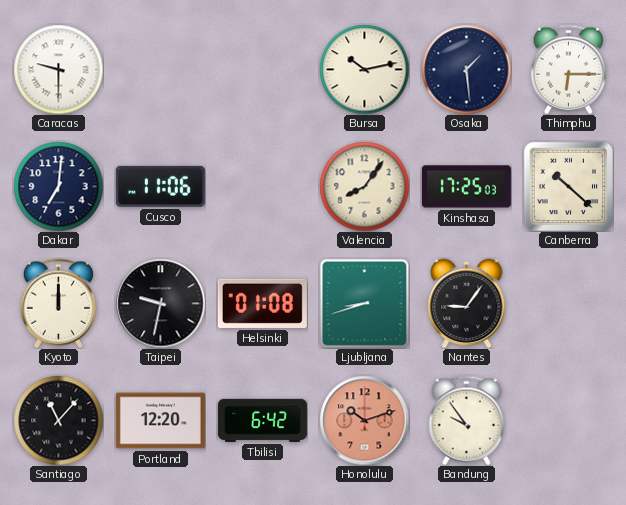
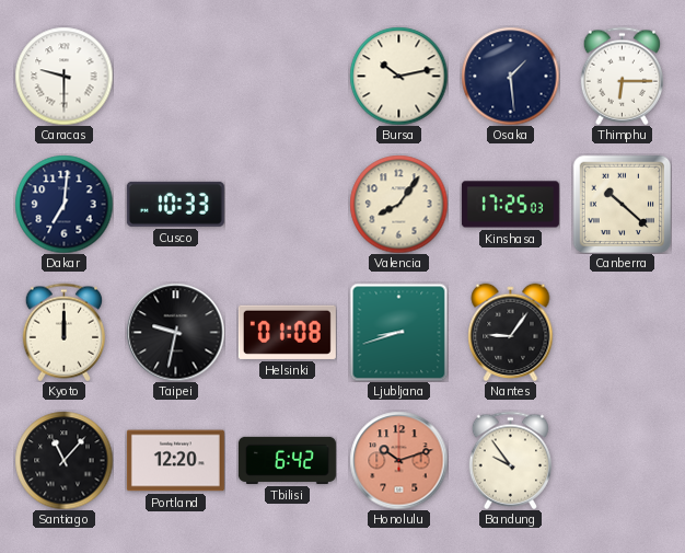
Cusco: 11:06 -> 10:33
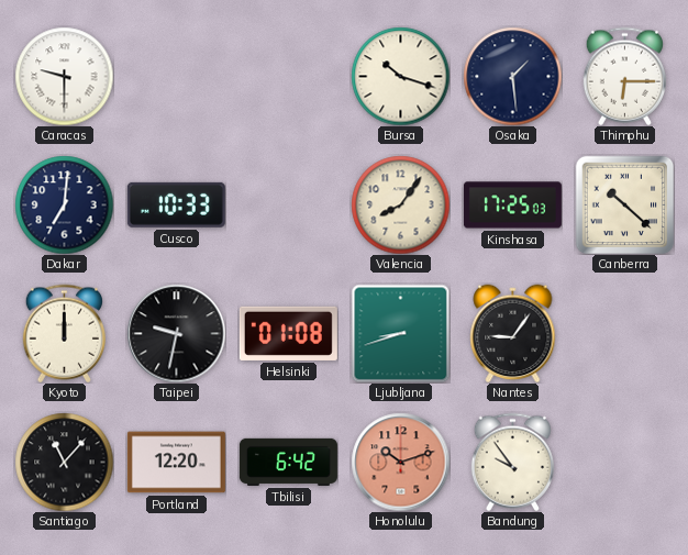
Bursa: 10:13 -> 10:18
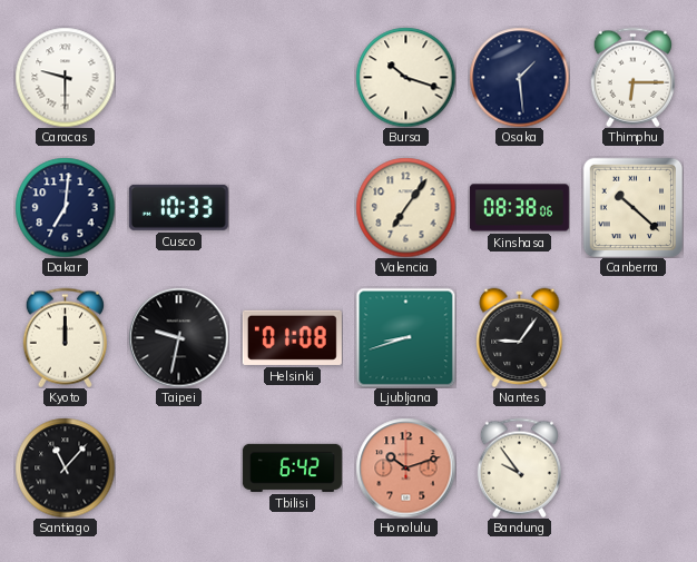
Valencia: 8:06 -> 7:06
Kinshasa: 17:25 -> 08:38
Portland: 12:20 -> none
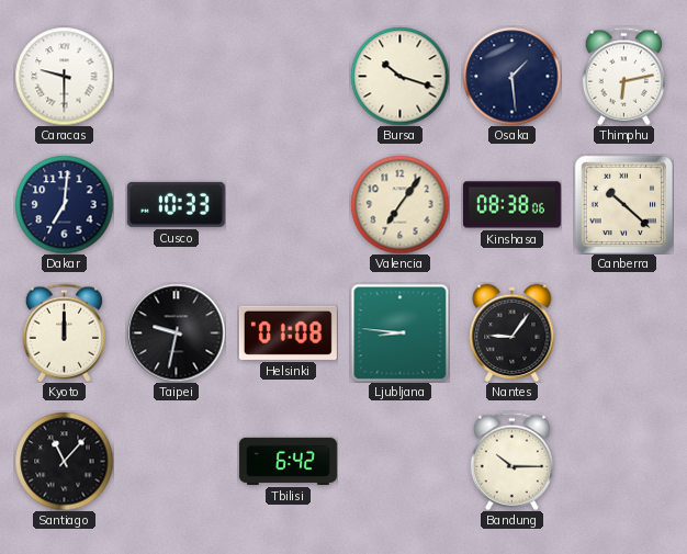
Thimphu: 6:15 -> 6:13
Ljubljana: 8:42 -> 8:46
Honolulu: 10:12 -> none
Bandung: 9:54 -> 10:15
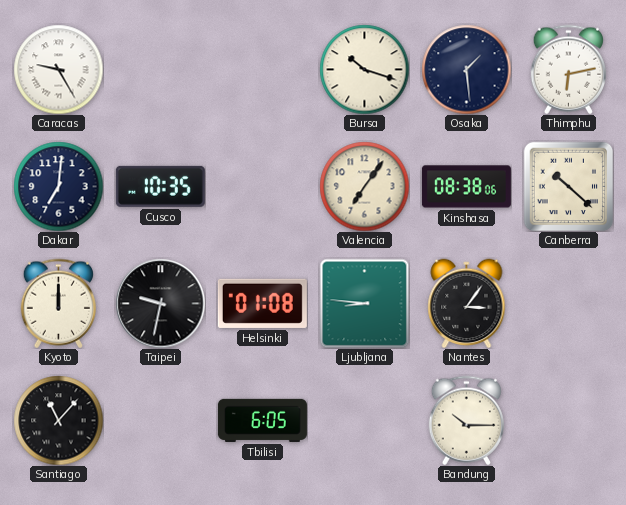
Caracas: 9:30 -> 9:25
Cusco: 10:33 -> 10:35
Nantes: 9:06 -> 3:06
Tbilisi: 6:42 -> 6:05
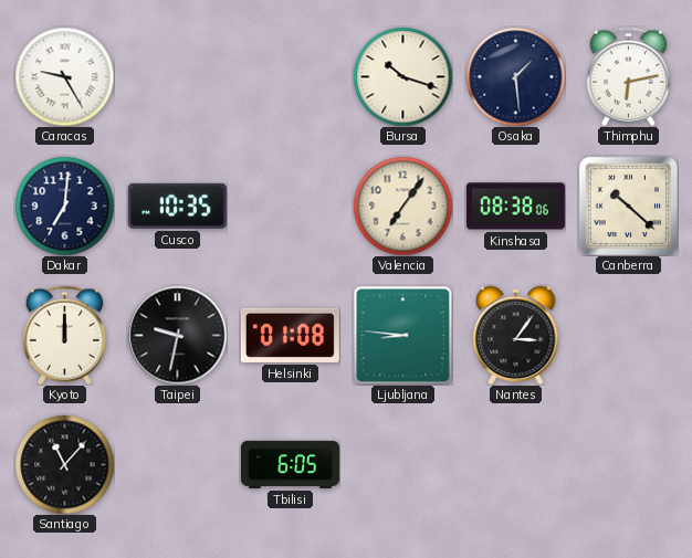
Bandung: 10:15 -> none
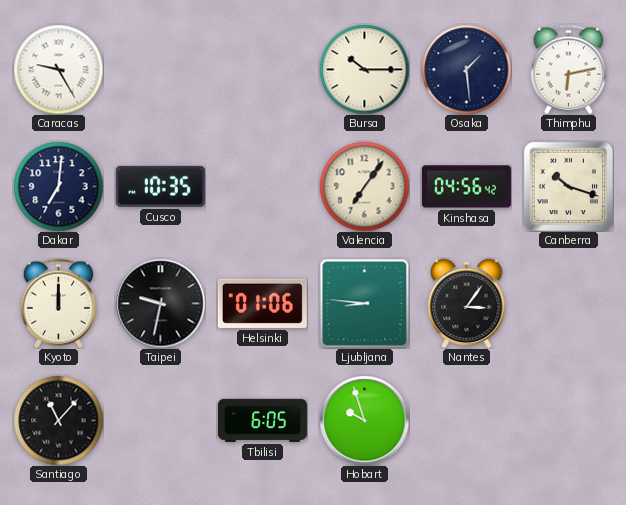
Bursa: 10:18 -> 10:15
Kinshasa: 08:38 -> 04:56
Canberra: 10:22 -> 10:18
Helsinki: 01:08 -> 01:06
Hobart: none -> 9:57
